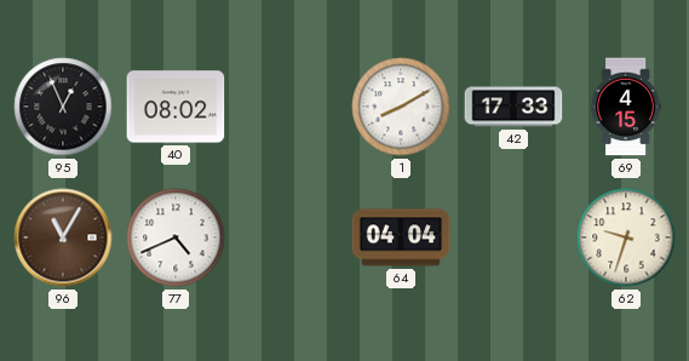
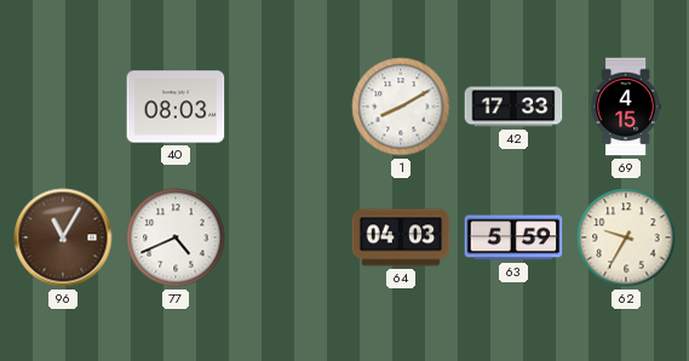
95: 12:56 -> none
40: 08:02 -> 08:03
64: 04:04 -> 04:03
63: none -> 5:59
62: 9:33 -> 9:35
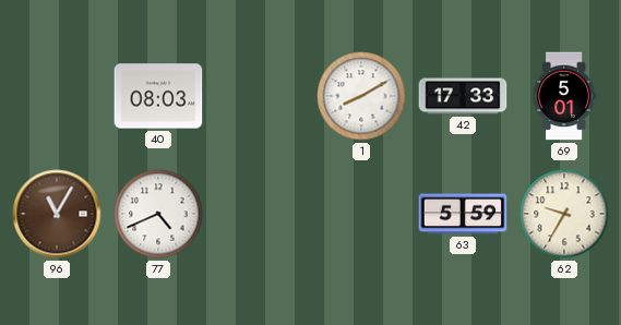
69: 4:15 -> 5:01
64: 04:03 -> none
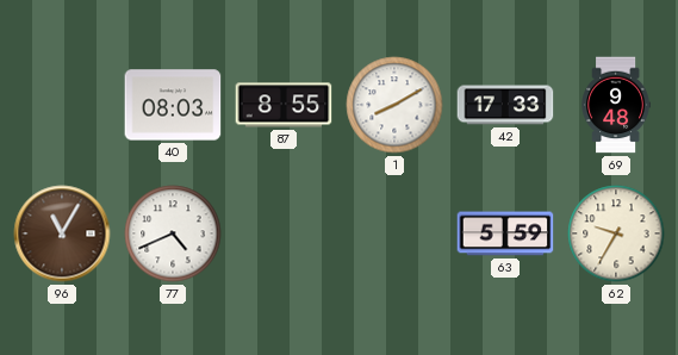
87: none -> 8:55
69: 5:01 -> 9:48
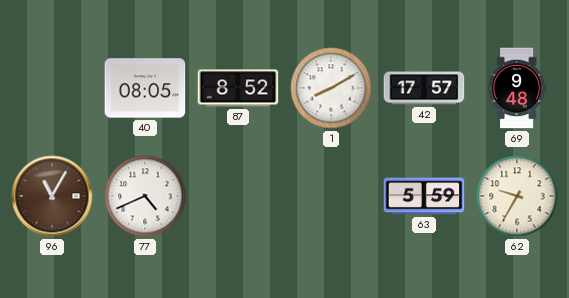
40: 08:03 -> 08:05
87: 8:55 -> 8:52
42: 17:33 -> 17:57
